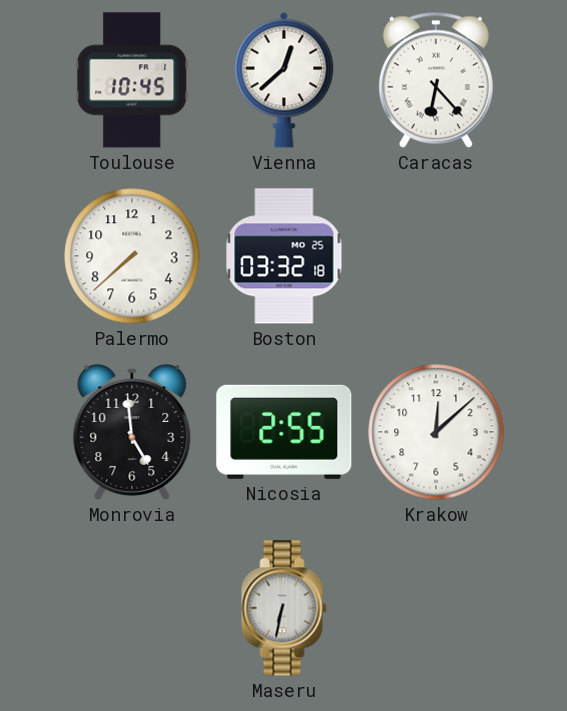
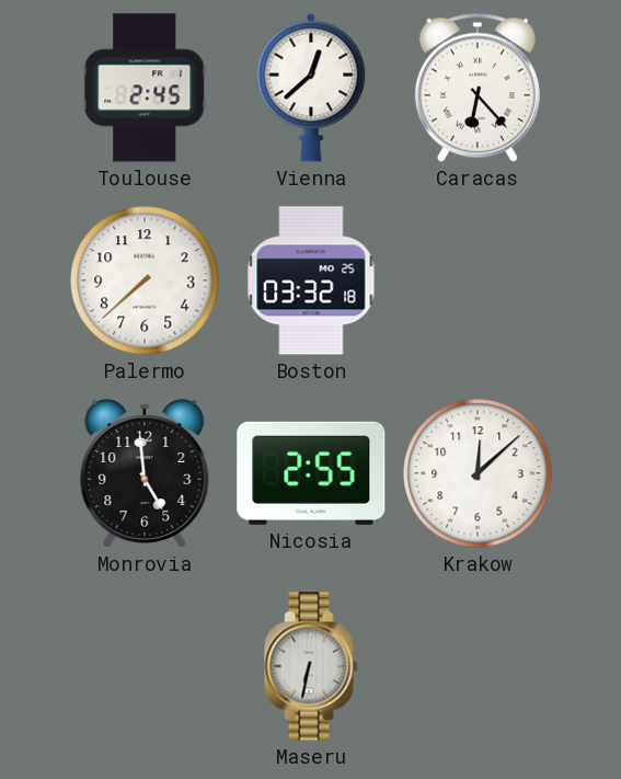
Toulouse: 10:45 -> 2:45
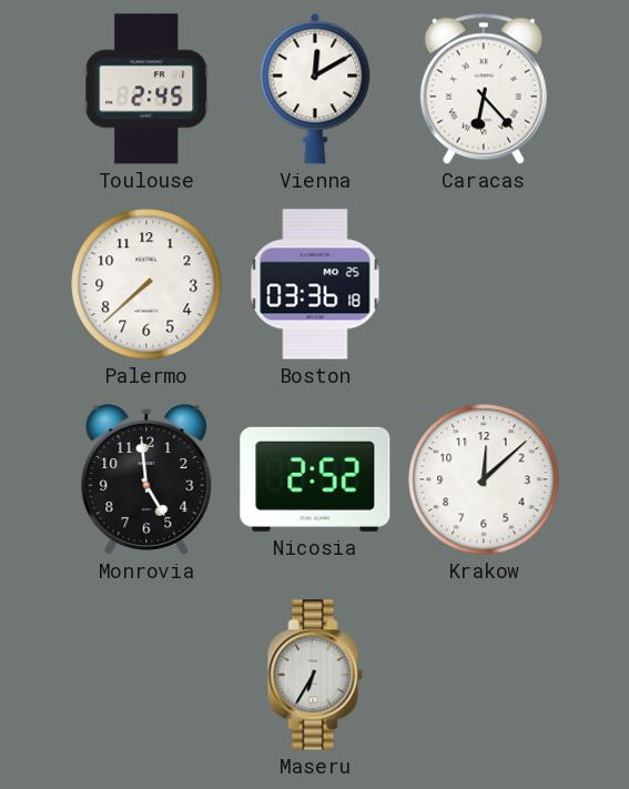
Vienna: 12:38 -> 12:10
Boston: 03:32 -> 03:36
Nicosia: 2:55 -> 2:52
Maseru: 6:32 -> 6:35
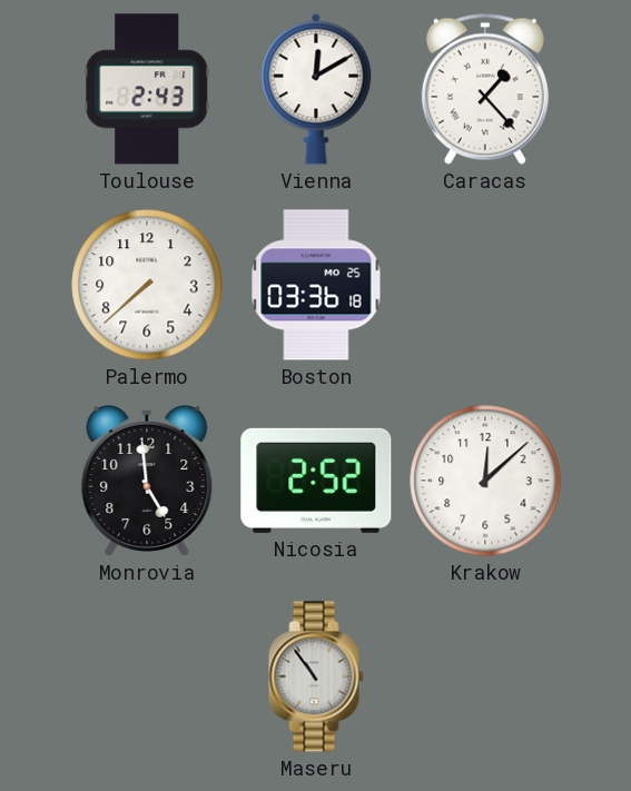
Toulouse: 2:45 -> 2:43
Caracas: 6:23 -> 1:23
Maseru: 6:35 -> 10:54
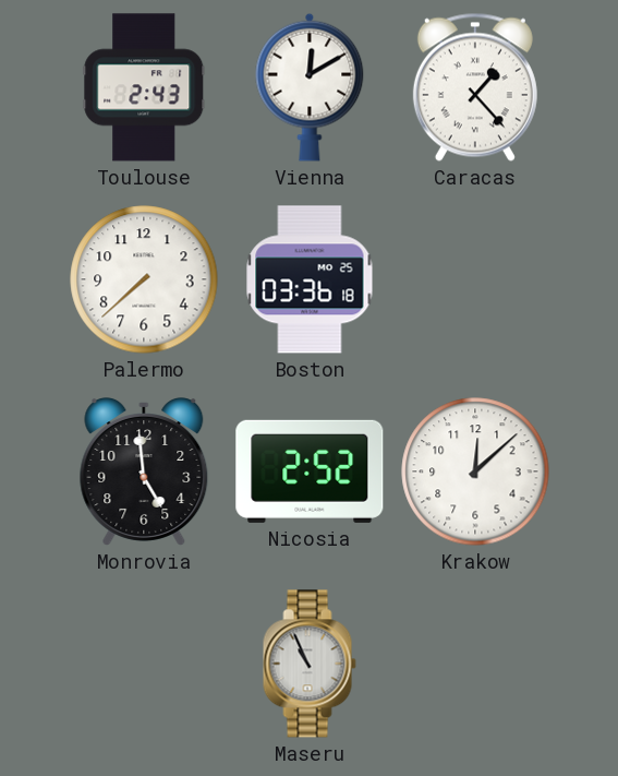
Maseru: 10:54 -> 10:56
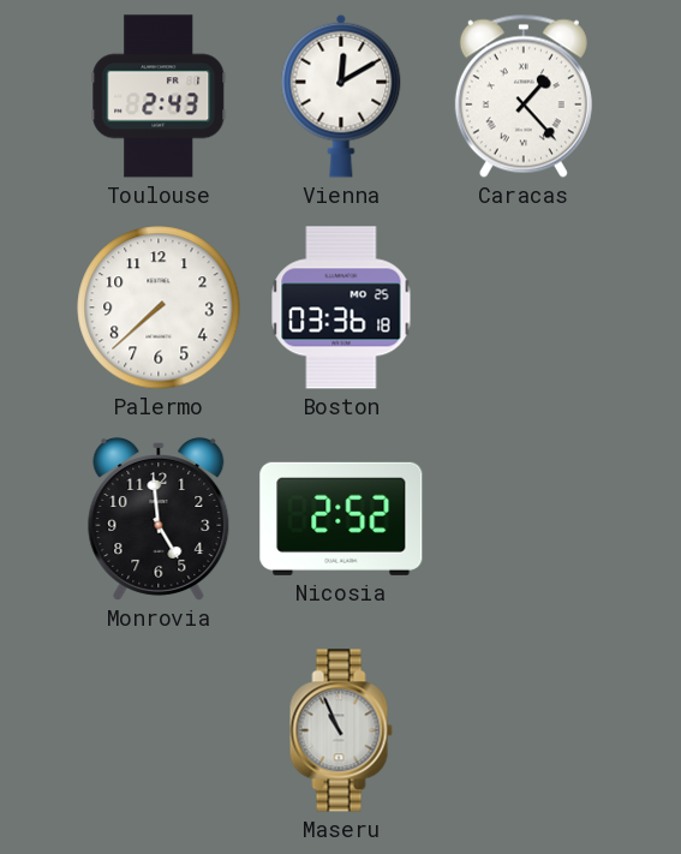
Krakow: 12:08 -> none
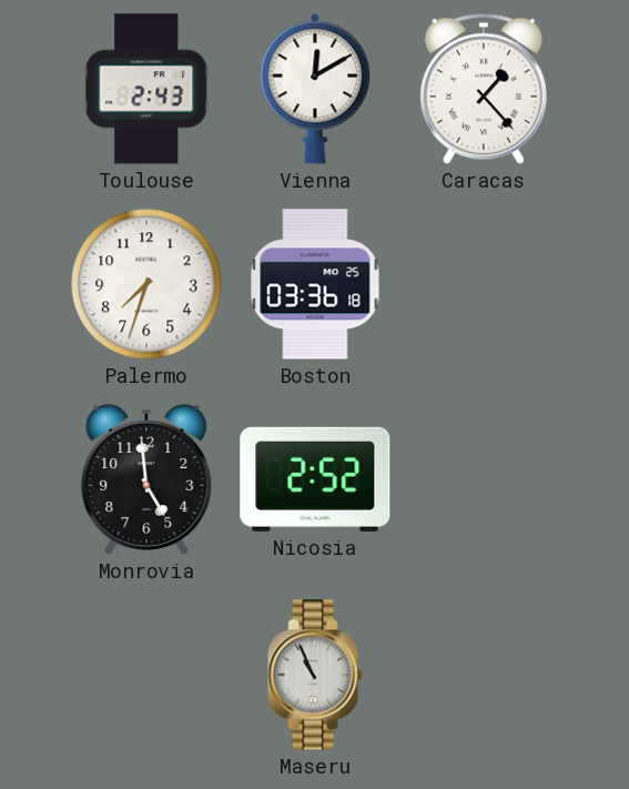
Palermo: 7:38 -> 7:33
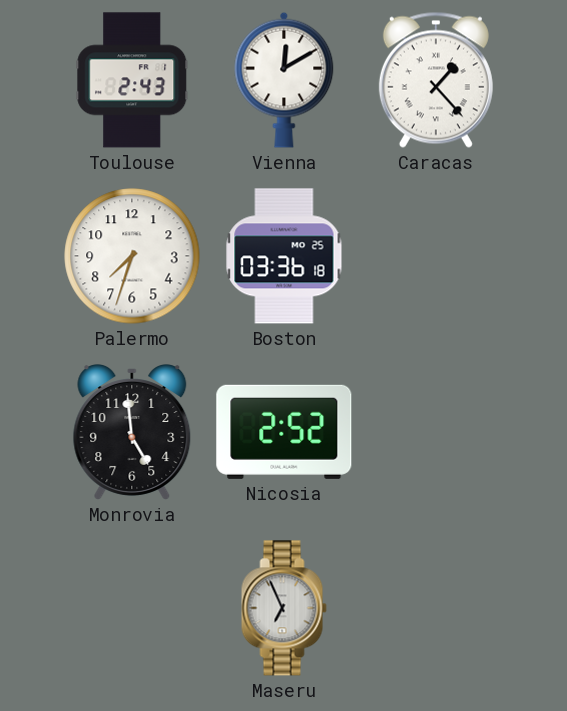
Maseru: 10:56 -> 6:56
